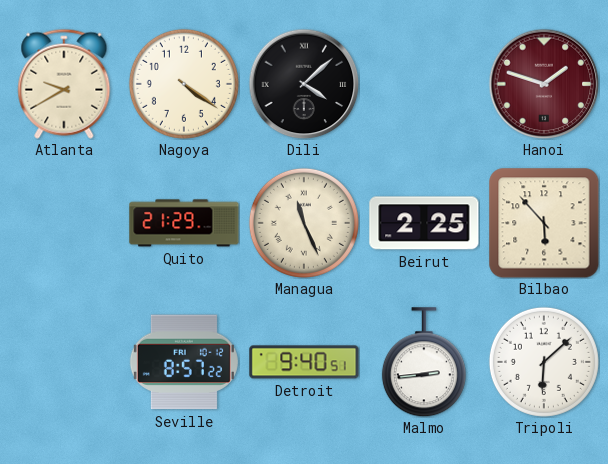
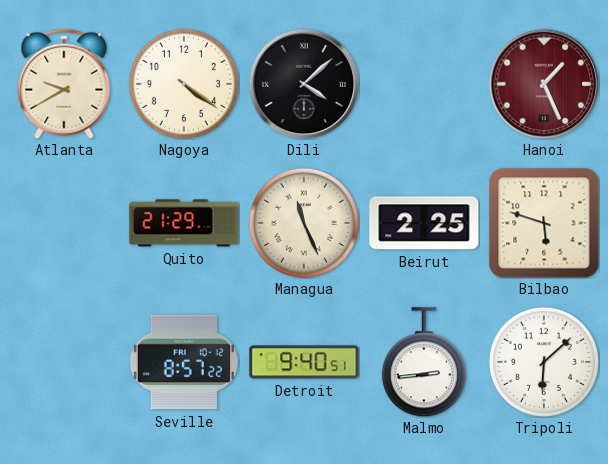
Hanoi: 1:48 -> 1:26
Bilbao: 5:53 -> 5:48
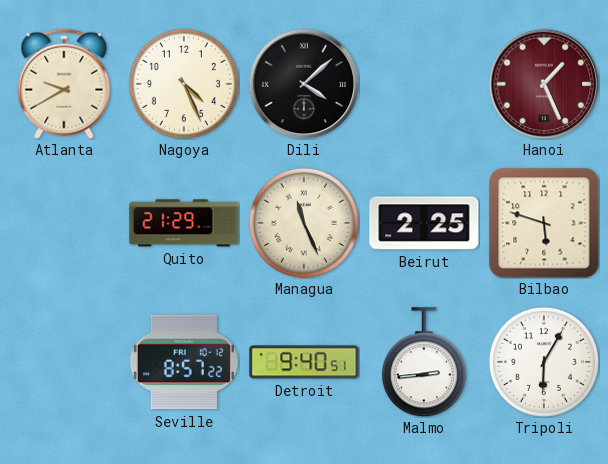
Nagoya: 4:21 -> 4:26
Tripoli: 6:08 -> 6:05
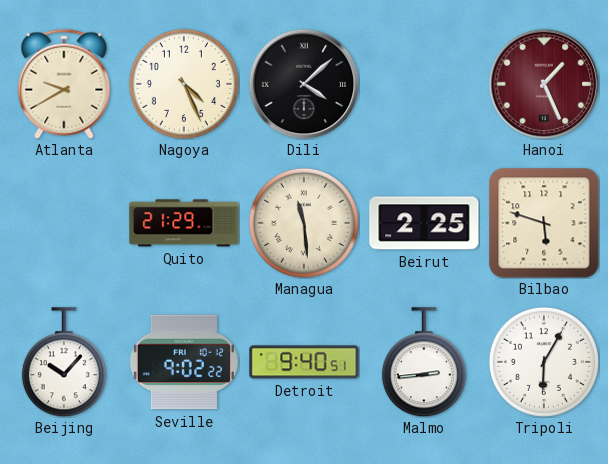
Managua: 11:26 -> 11:29
Beijing: none -> 10:07
Seville: 8:57 -> 9:02
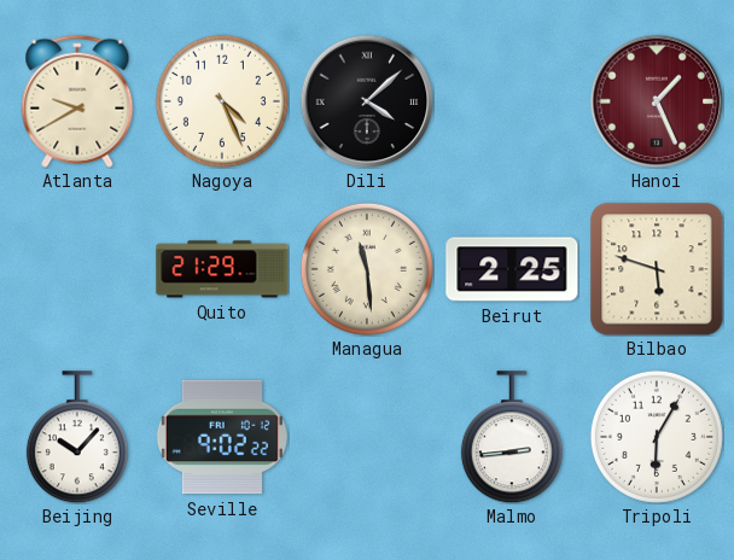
Detroit: 9:40 -> none
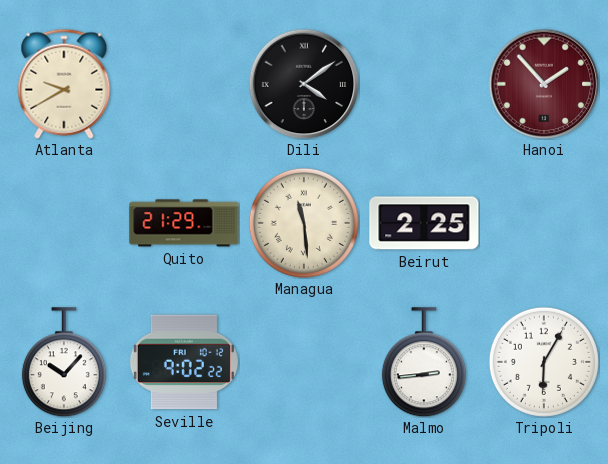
Nagoya: 4:26 -> none
Dili: 4:08 -> 4:09
Hanoi: 1:26 -> 1:53
Bilbao: 5:48 -> none
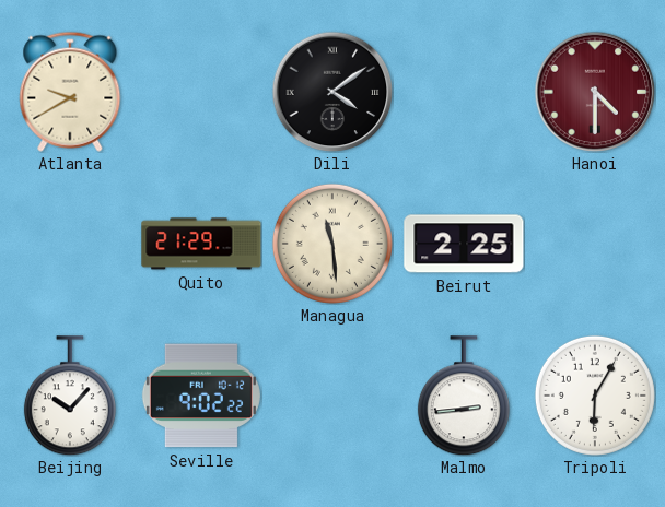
Hanoi: 1:53 -> 4:30
